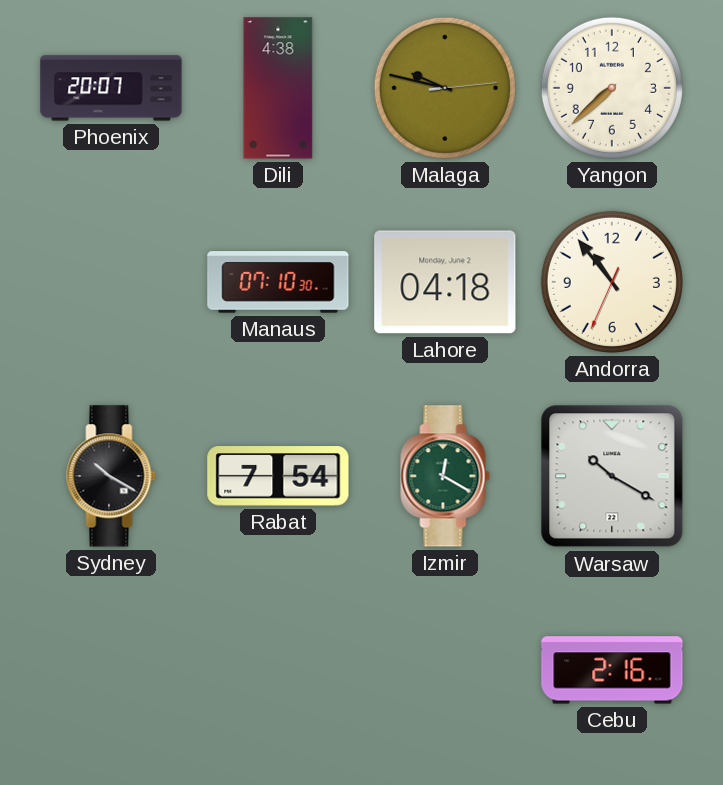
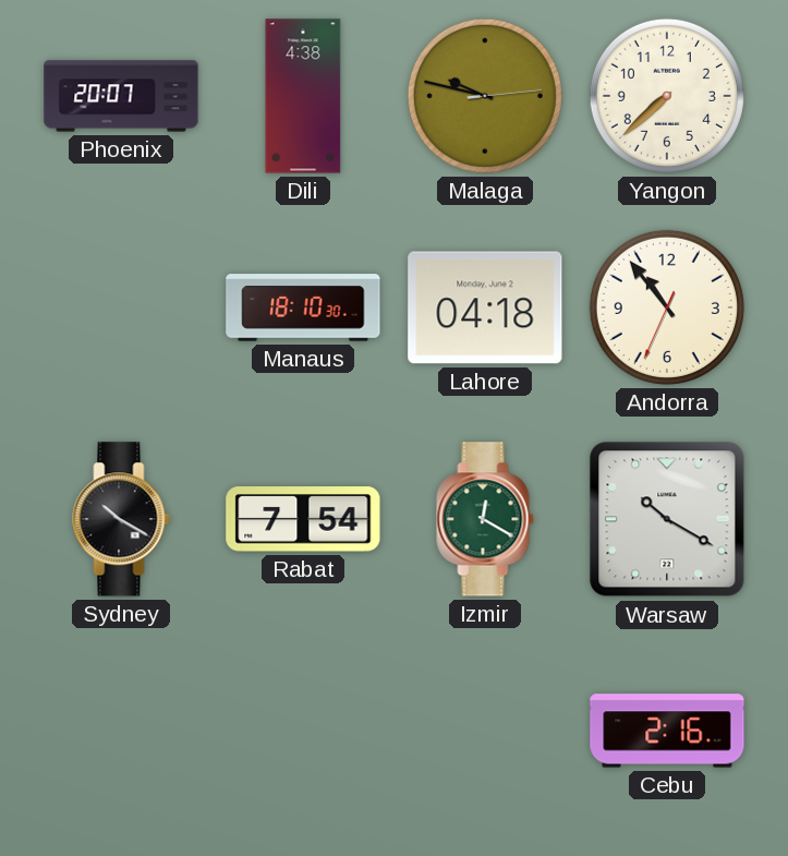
Manaus: 07:10 -> 18:10
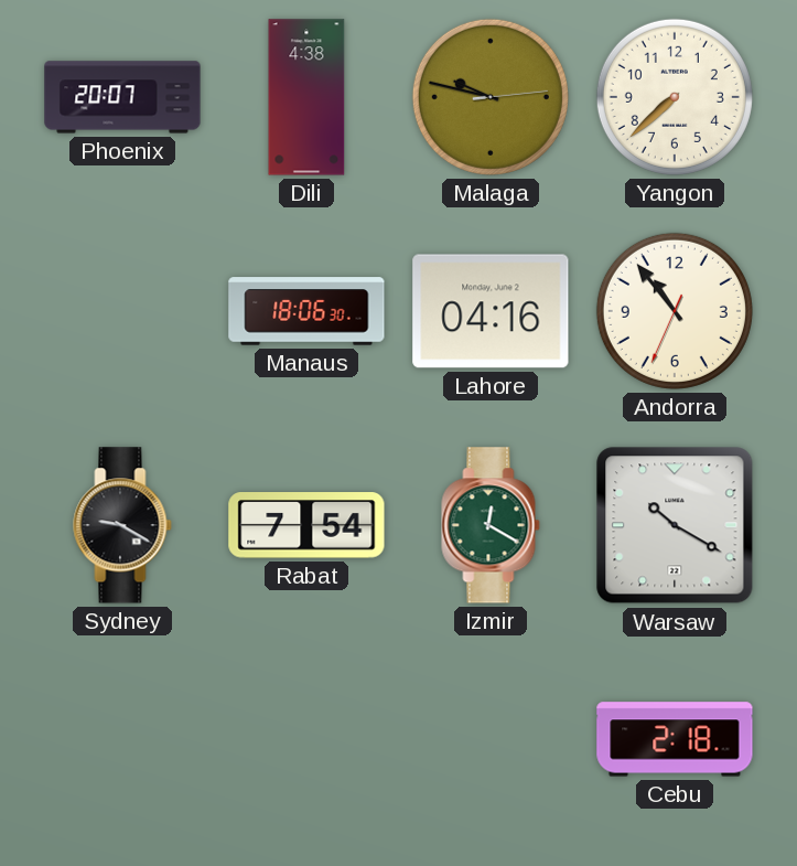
Manaus: 18:10 -> 18:06
Lahore: 04:18 -> 04:16
Sydney: 10:20 -> 9:20
Cebu: 2:16 -> 2:18
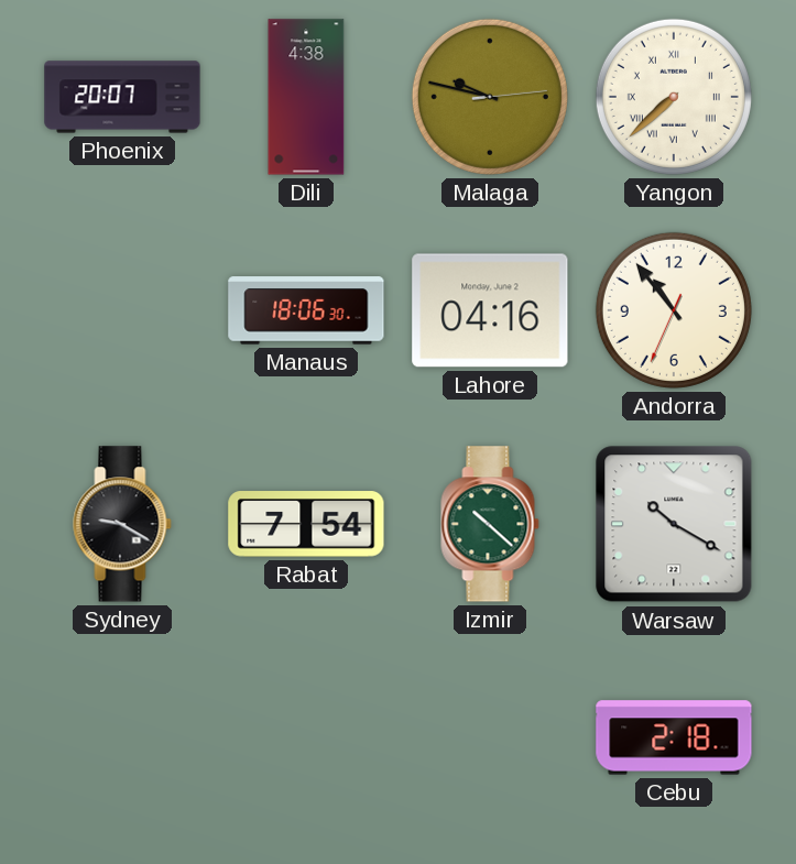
Yangon numerals: Arabic -> Roman
Izmir: 12:20 -> 10:22
